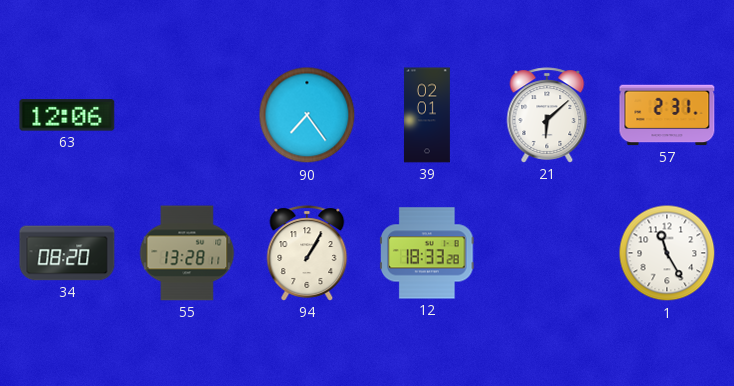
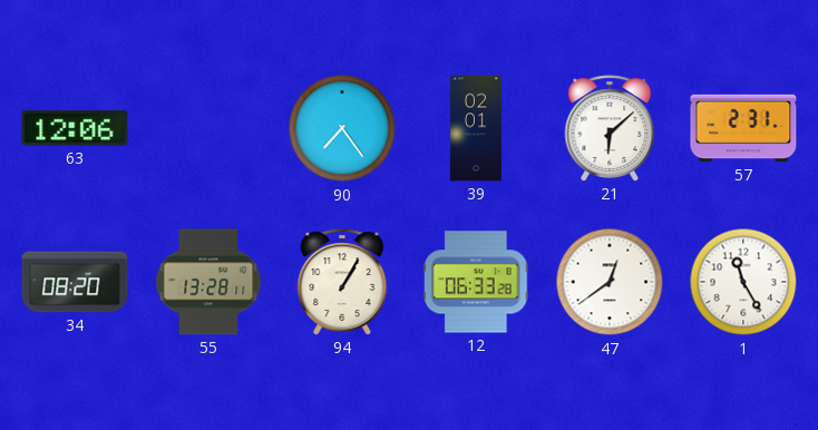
12: 18:33 -> 06:33
47: none -> 12:39
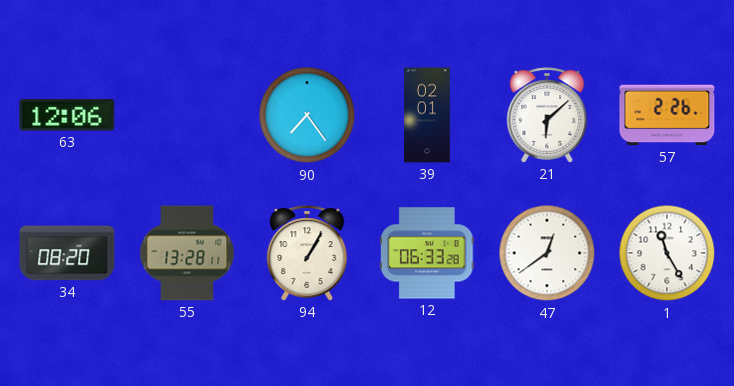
57: 2:31 -> 2:26
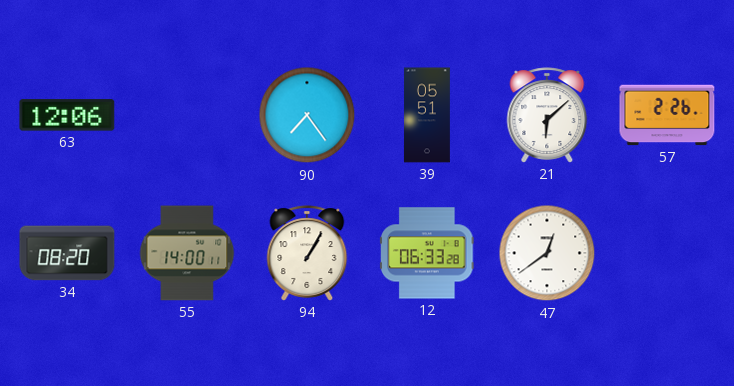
39: 02:01 -> 05:51
55: 13:28 -> 14:00
1: 11:25 -> none
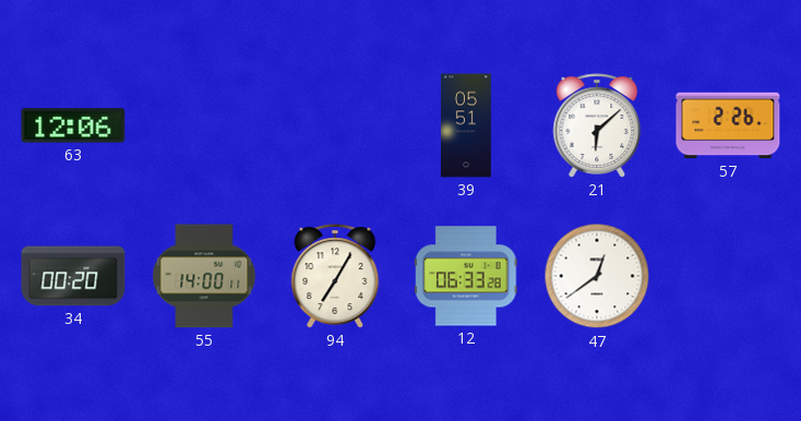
90: 7:24 -> none
34: 08:20 -> 00:20
94: 1:05 -> 7:05
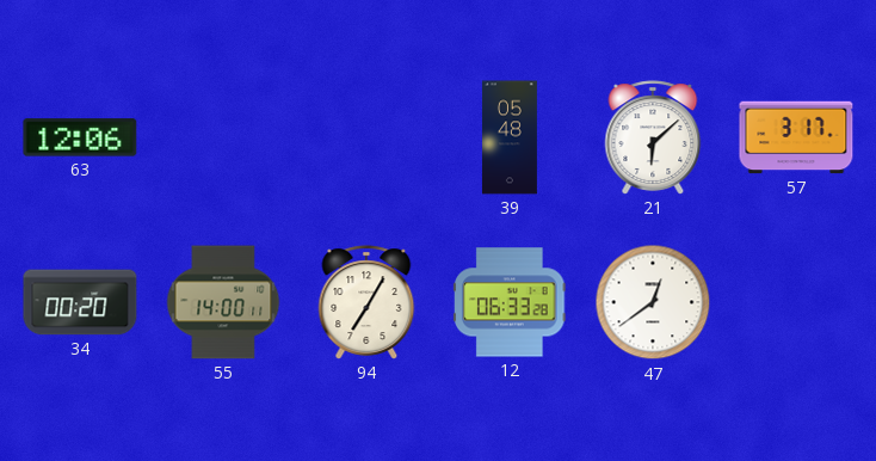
39: 05:51 -> 05:48
57: 2:26 -> 3:17
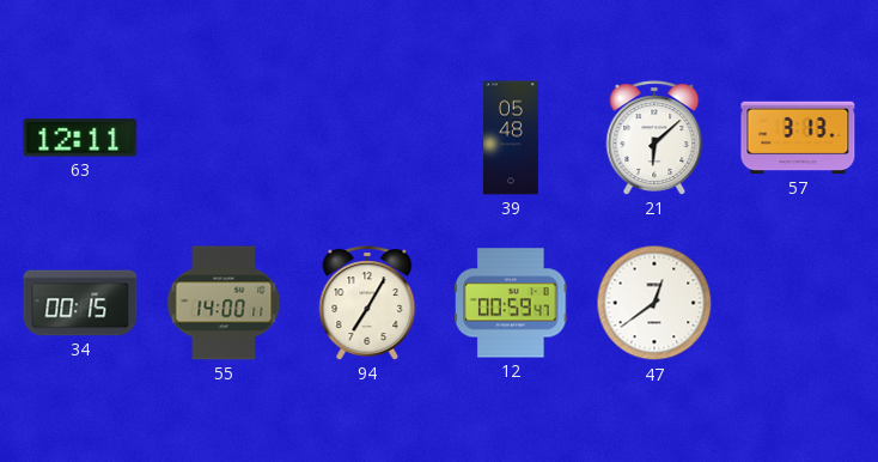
63: 12:06 -> 12:11
57: 3:17 -> 3:13
34: 00:20 -> 00:15
12: 06:33 -> 00:59
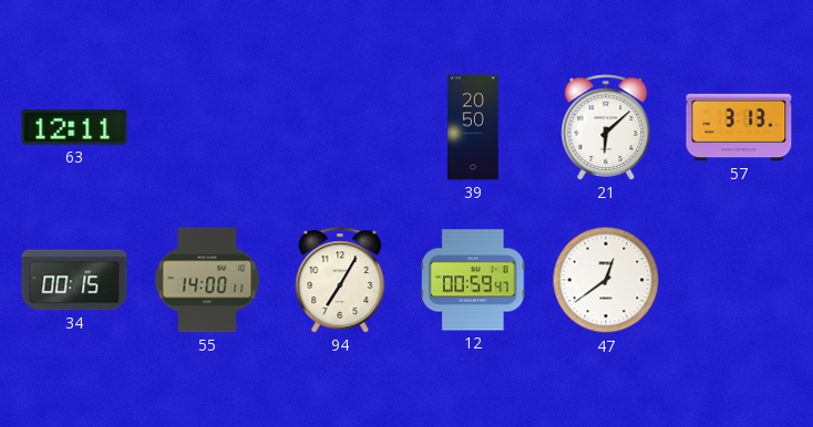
39: 05:48 -> 20:50
